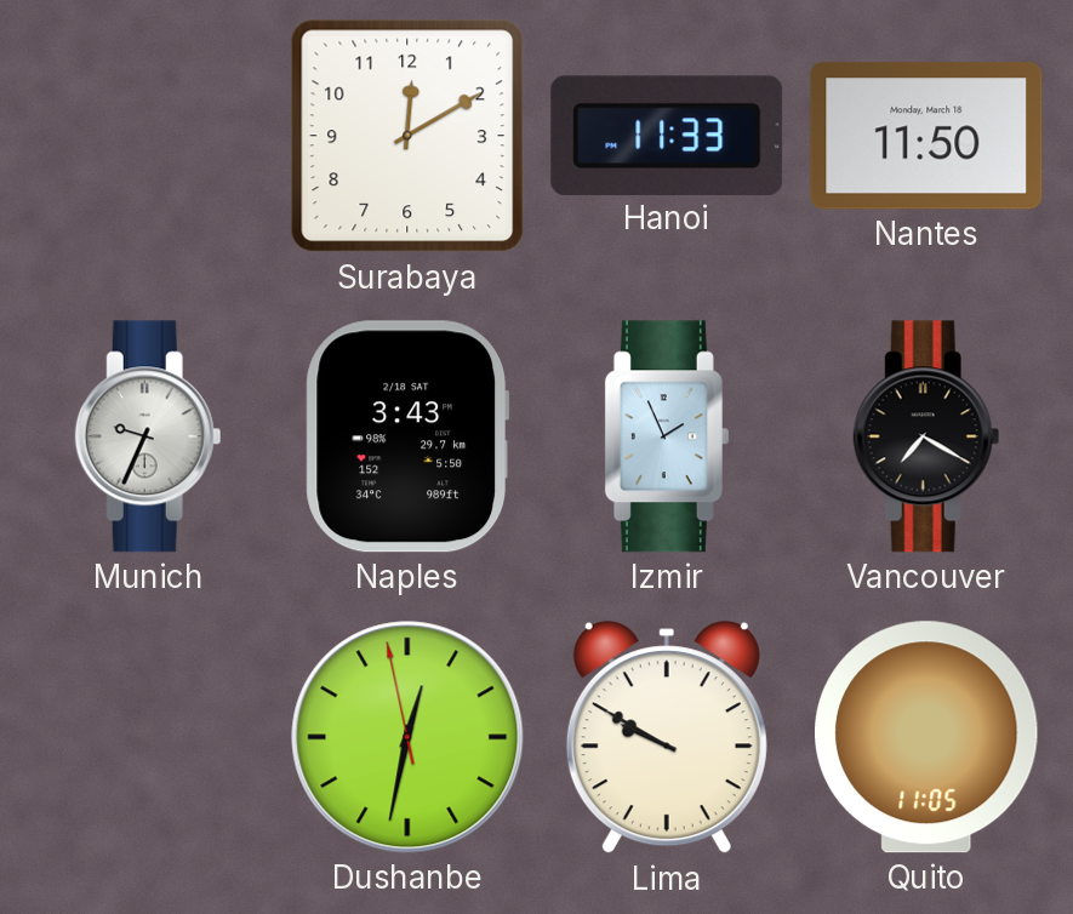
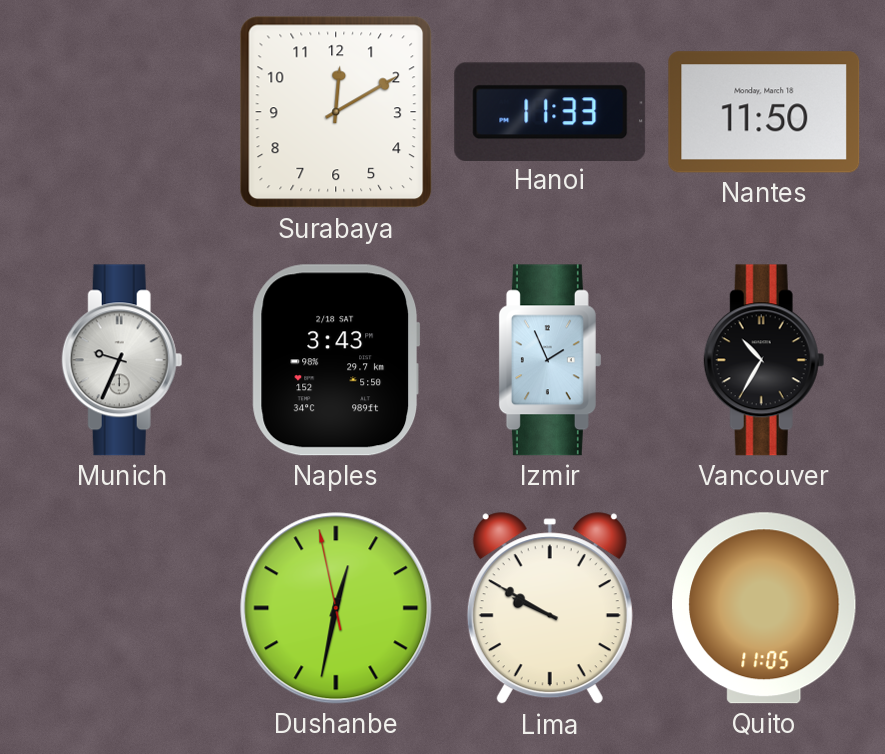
Vancouver: 7:20 -> 10:35
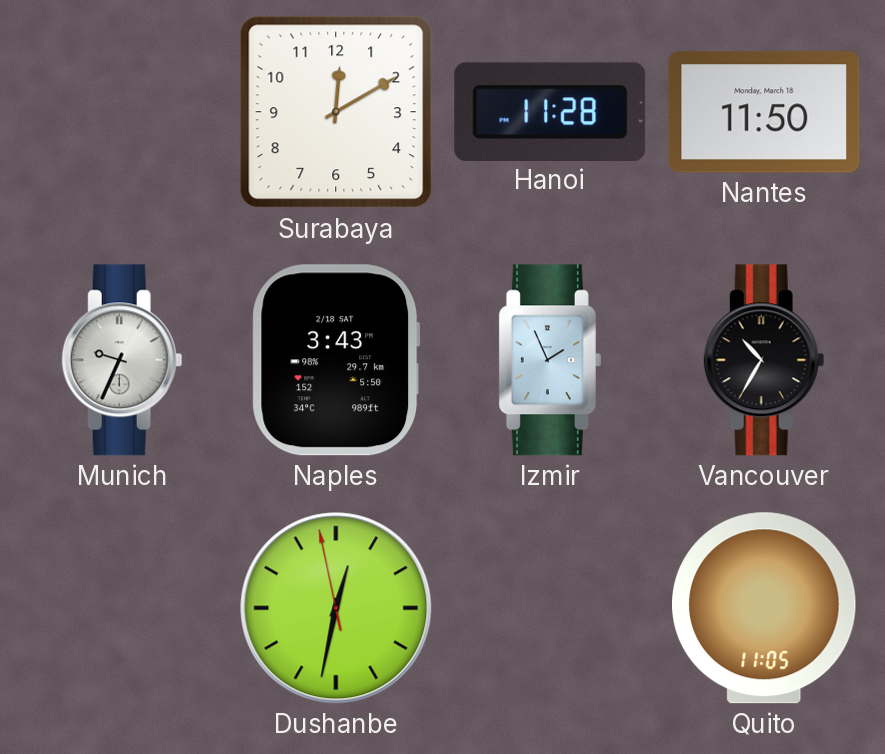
Hanoi: 11:33 -> 11:28
Lima: 9:50 -> none
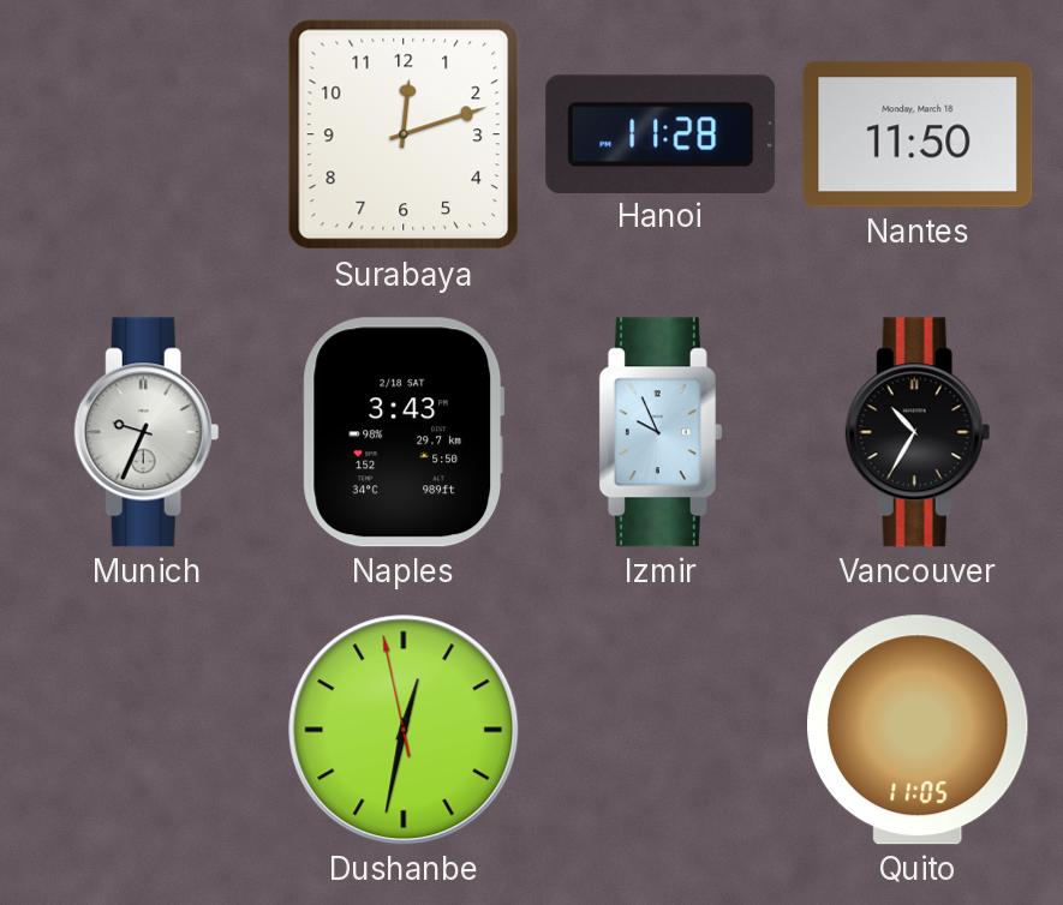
Surabaya: 12:10 -> 12:12
Izmir: 1:56 -> 9:56
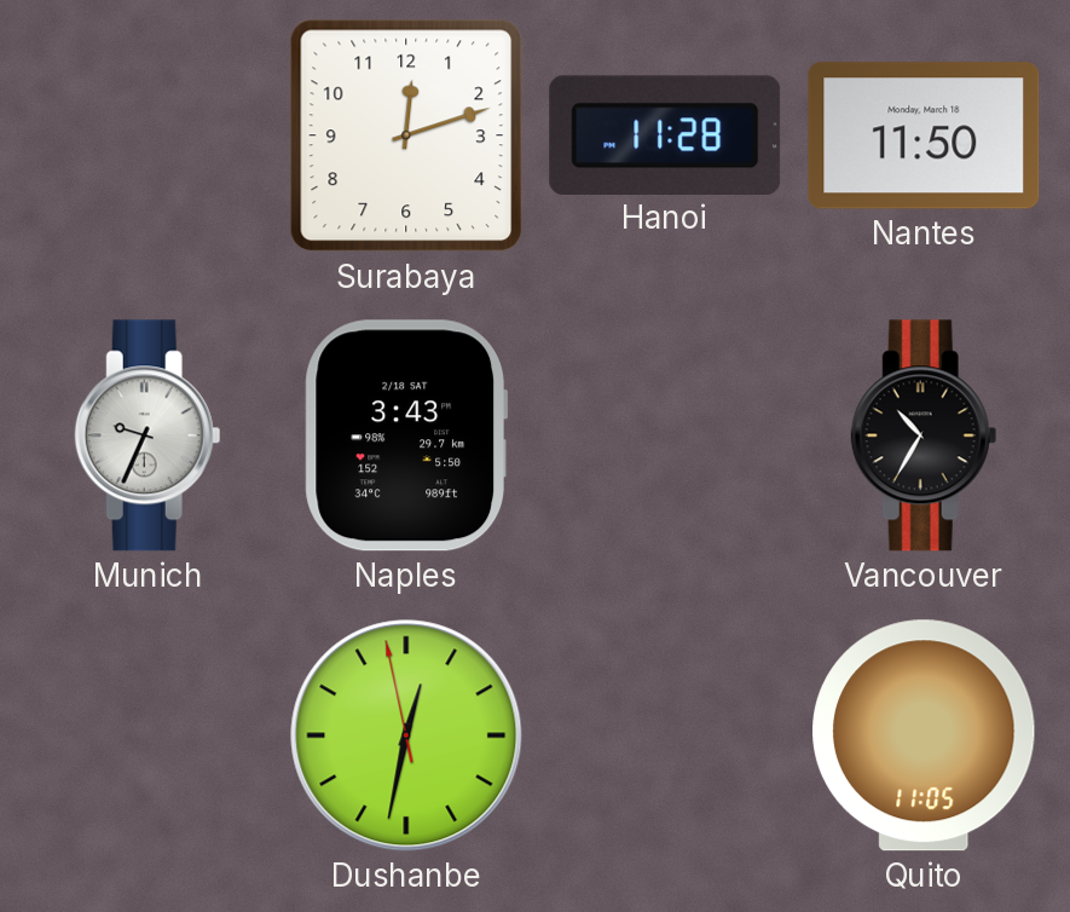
Izmir: 9:56 -> none
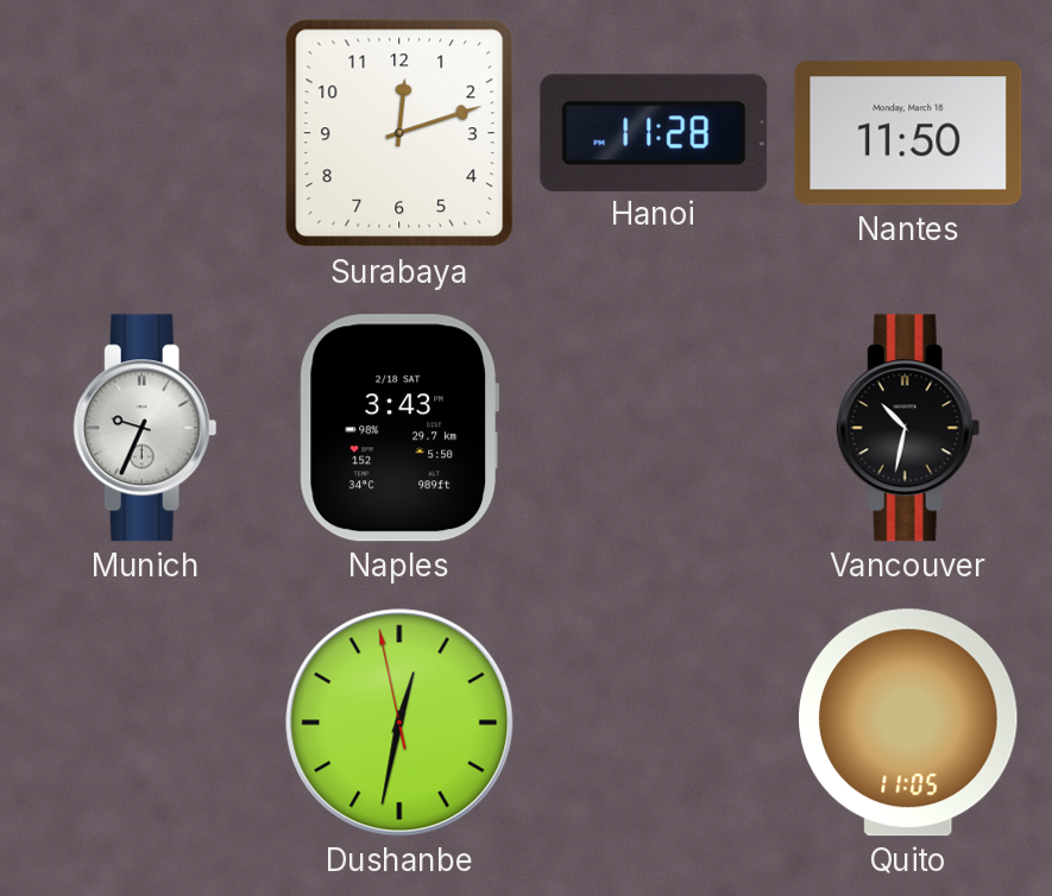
Vancouver: 10:35 -> 10:32
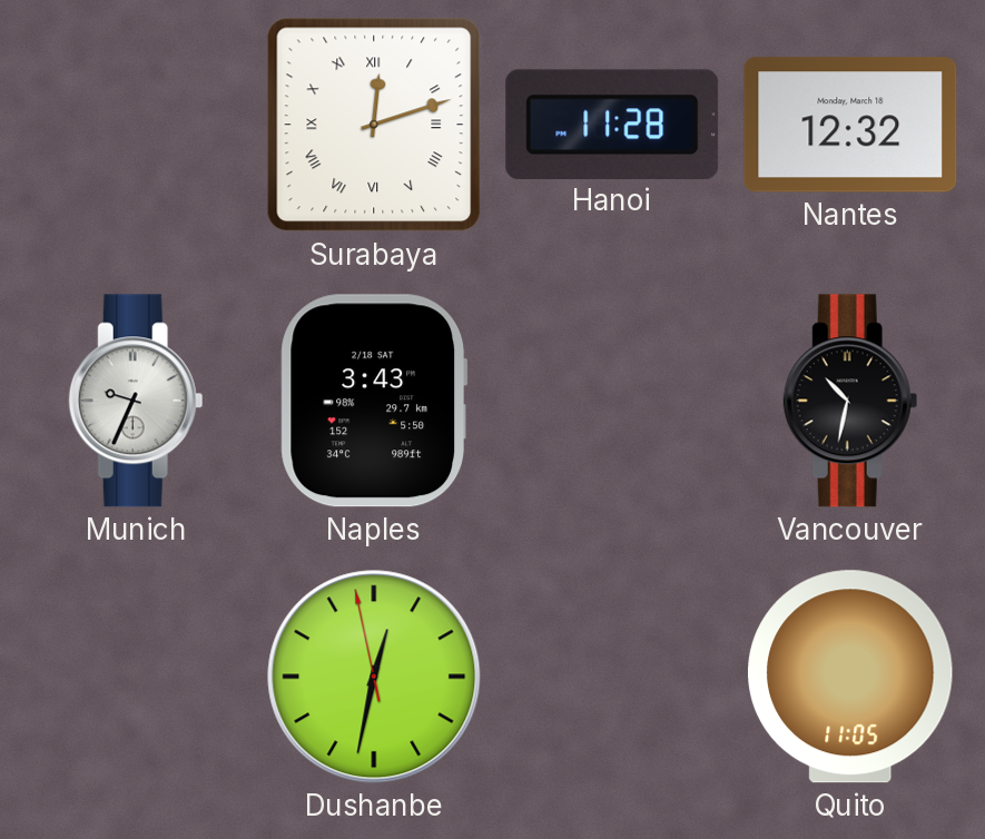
Surabaya numerals: Arabic -> Roman
Nantes: 11:50 -> 12:32
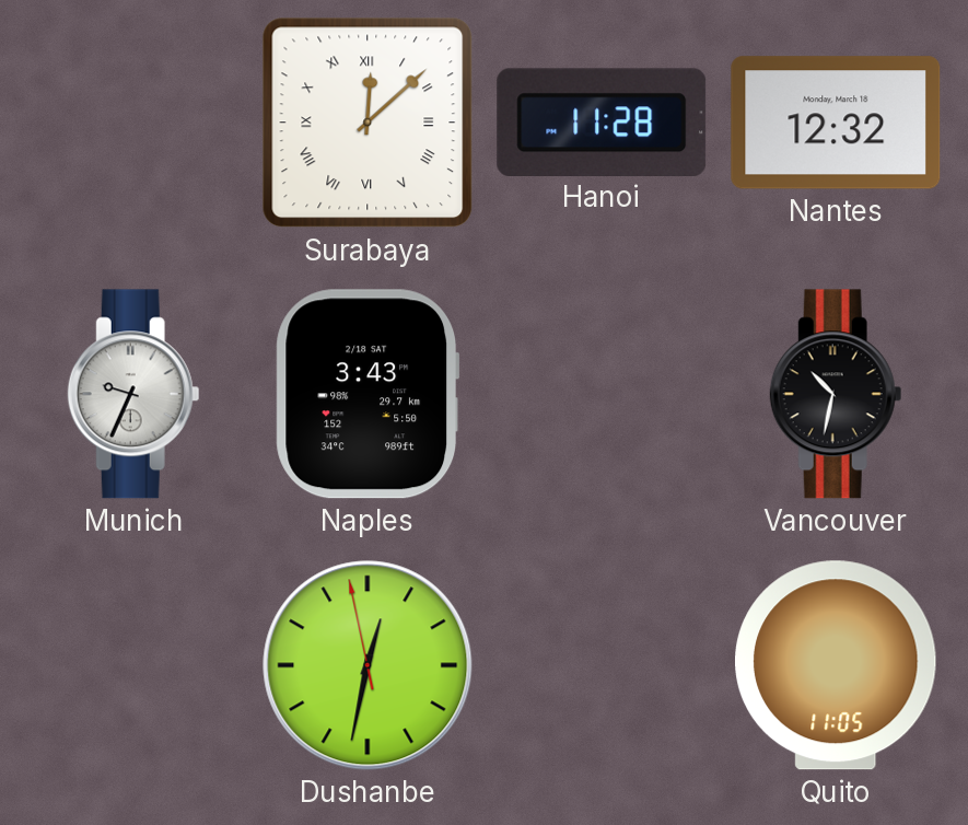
Surabaya: 12:12 -> 12:08
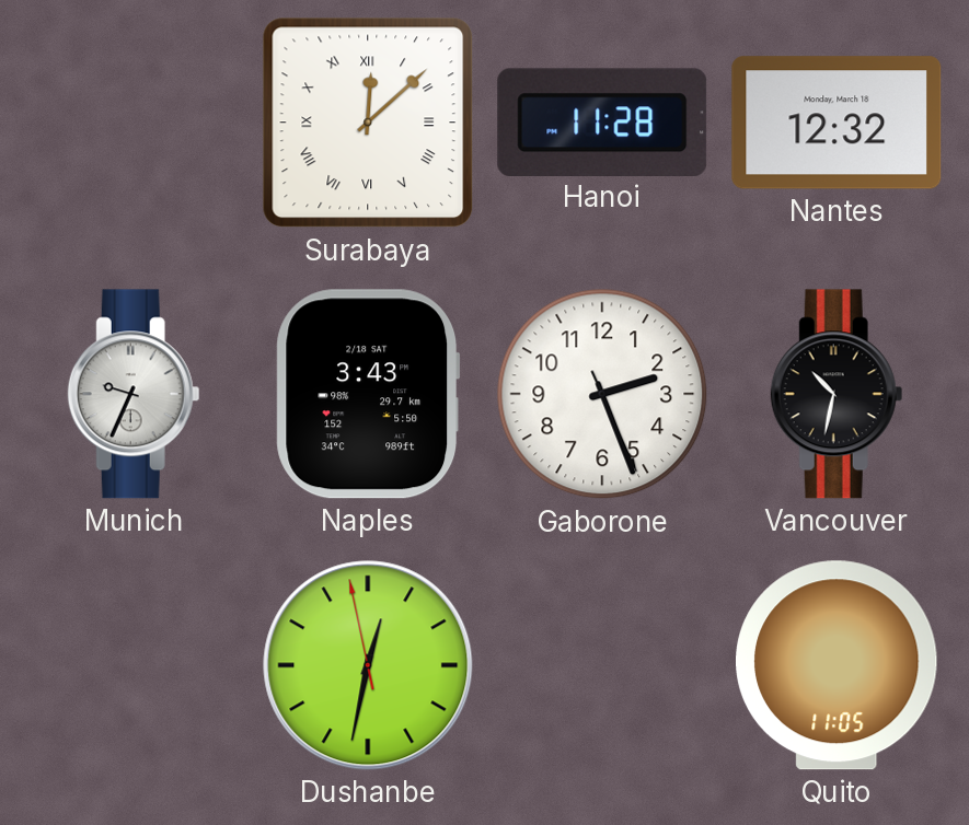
Gaborone: none -> 2:26
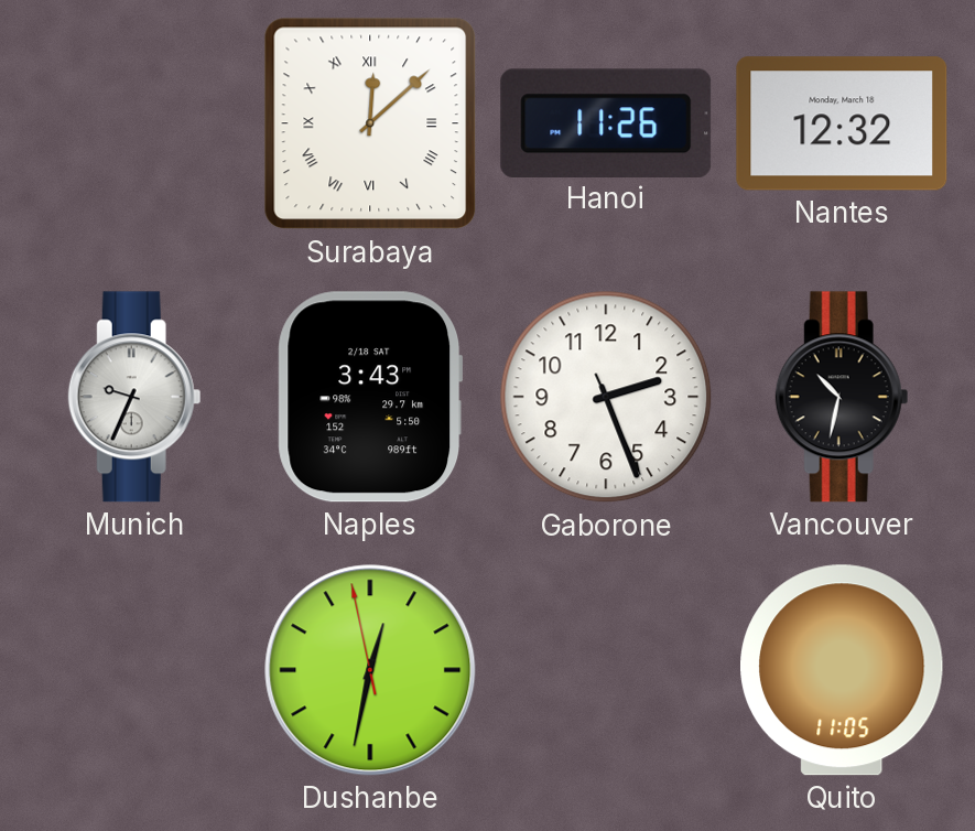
Hanoi: 11:28 -> 11:26
